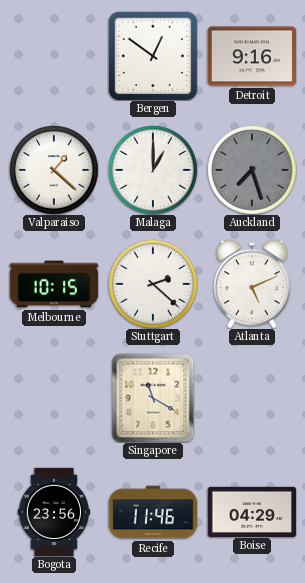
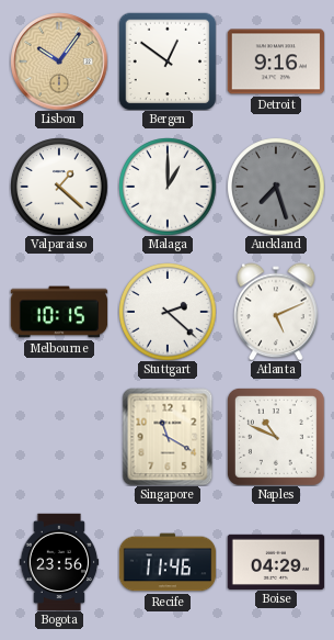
Lisbon: none -> 10:06
Naples: none -> 10:49
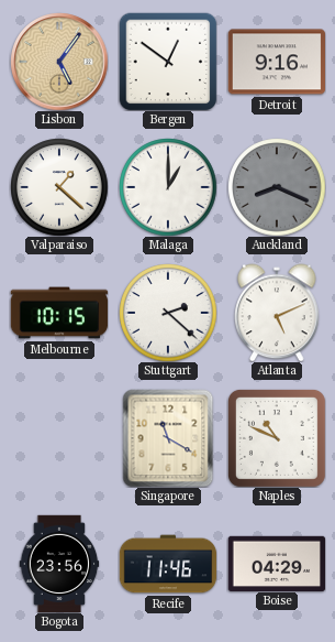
Lisbon: 10:06 -> 5:06
Auckland: 7:27 -> 8:19
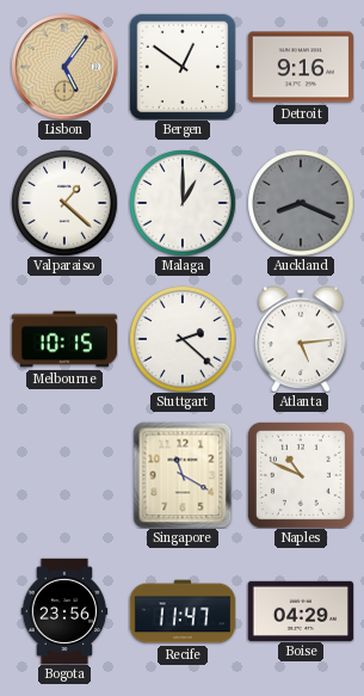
Atlanta: 5:11 -> 5:14
Recife: 11:46 -> 11:47
